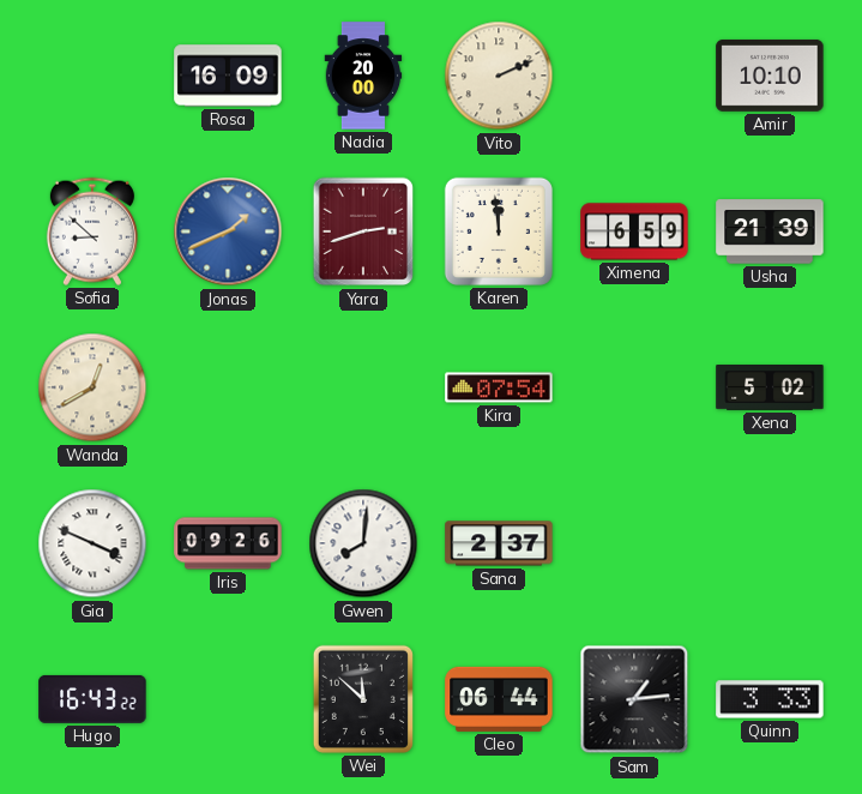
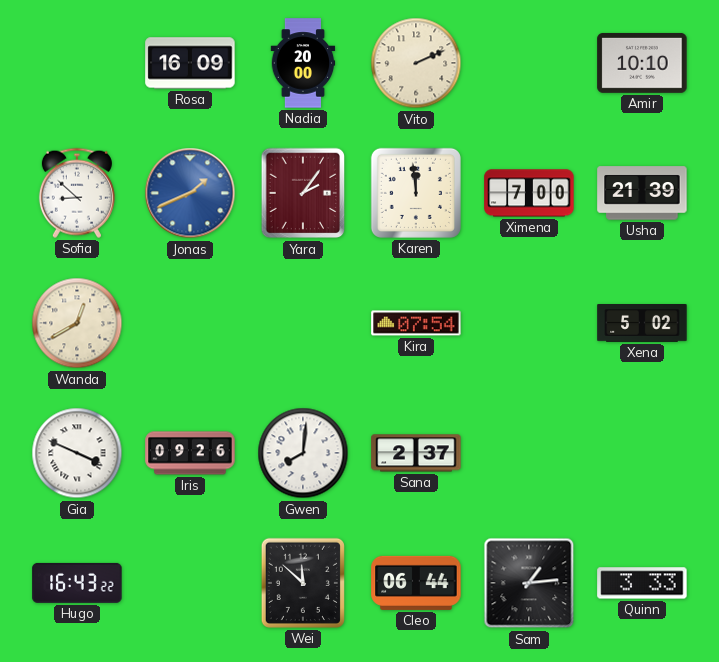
Yara: 2:42 -> 2:06
Ximena: 6:59 -> 7:00
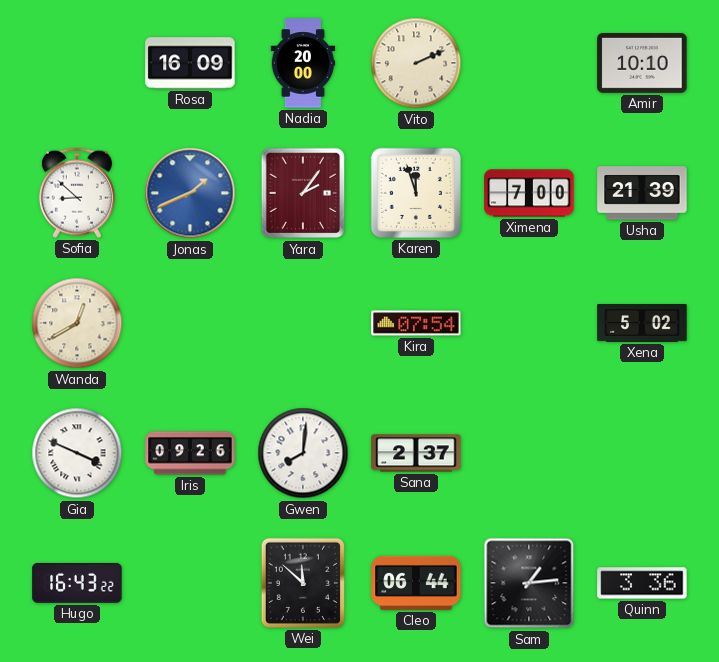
Karen: 11:59 -> 11:57
Quinn: 3:33 -> 3:36
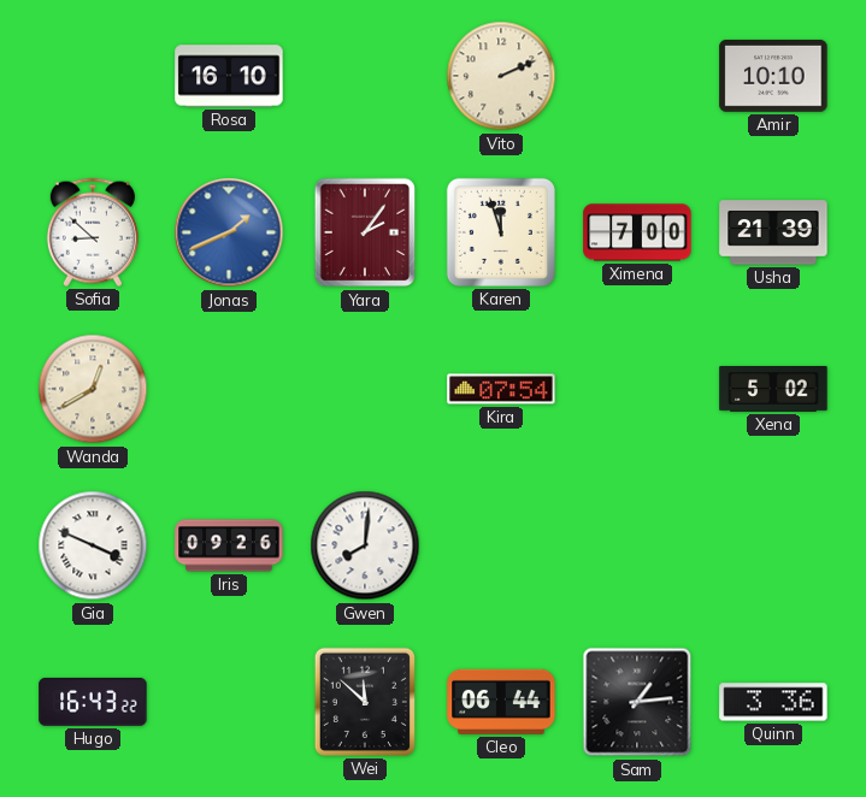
Rosa: 16:09 -> 16:10
Nadia: 20:00 -> none
Sana: 2:37 -> none
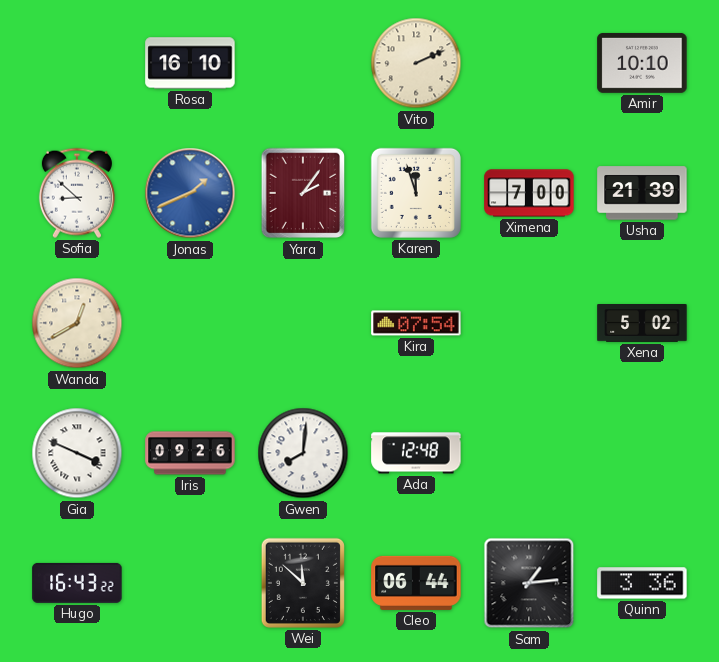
Ada: none -> 12:48
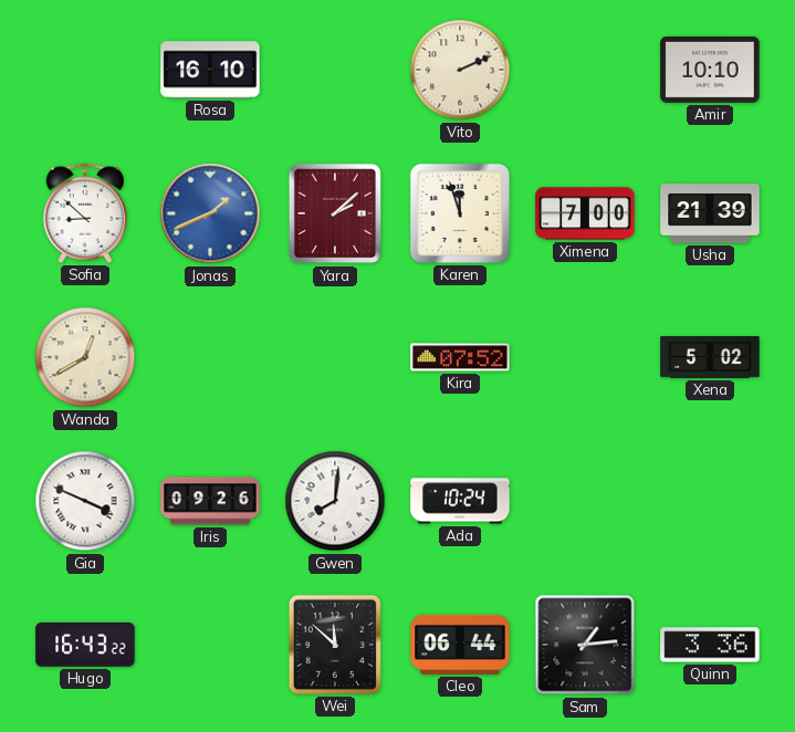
Yara: 2:06 -> 2:08
Kira: 07:54 -> 07:52
Ada: 12:48 -> 10:24
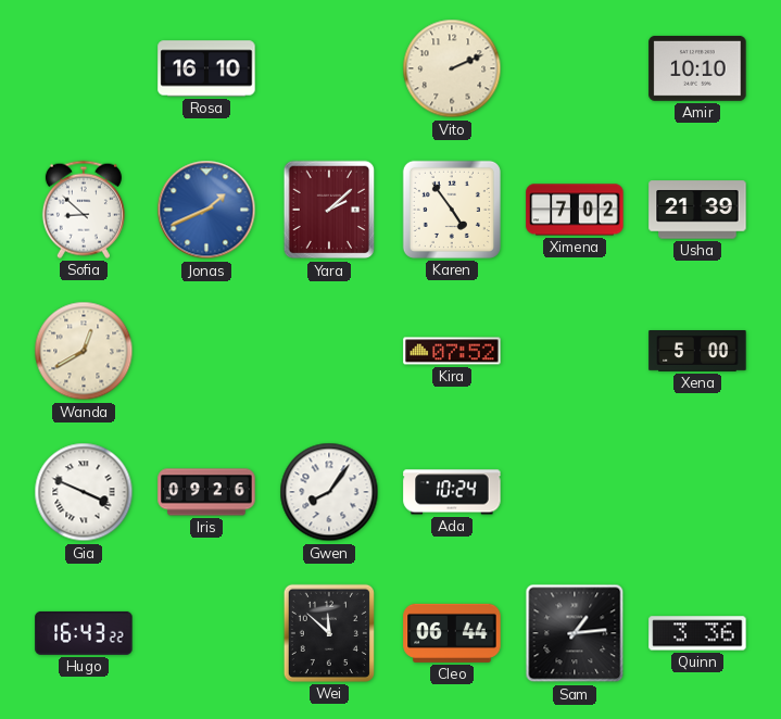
Karen: 11:57 -> 4:54
Ximena: 7:00 -> 7:02
Xena: 5:02 -> 5:00
Gwen: 8:01 -> 8:06
